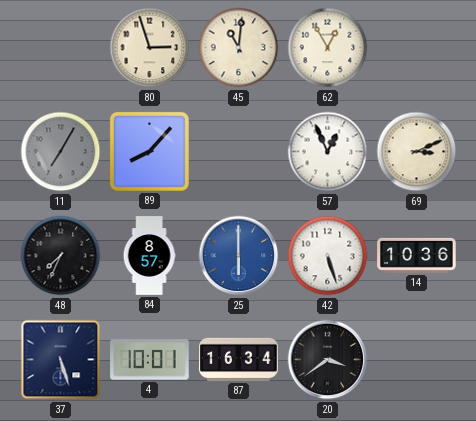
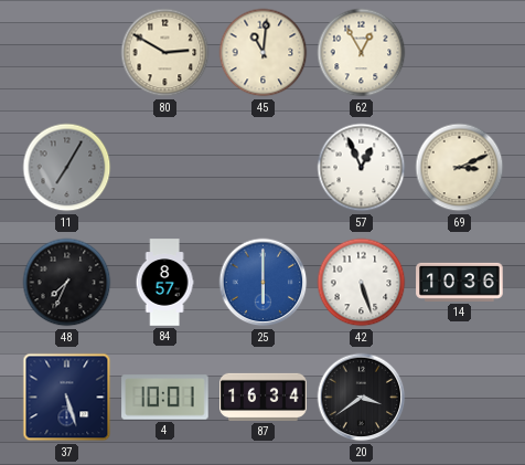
80: 2:57 -> 2:50
89: 8:07 -> none
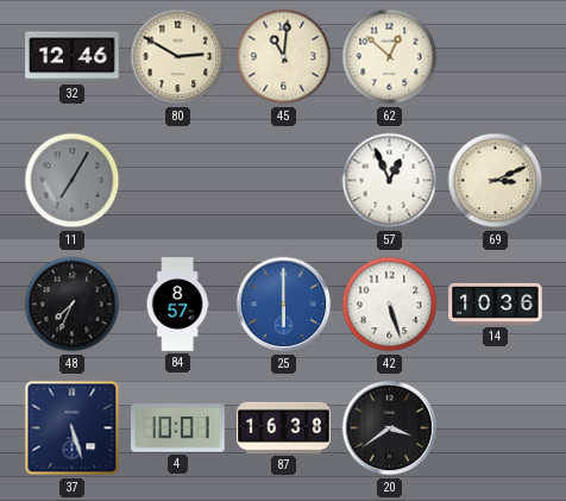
32: none -> 12:46
62: 12:55 -> 12:52
87: 16:34 -> 16:38
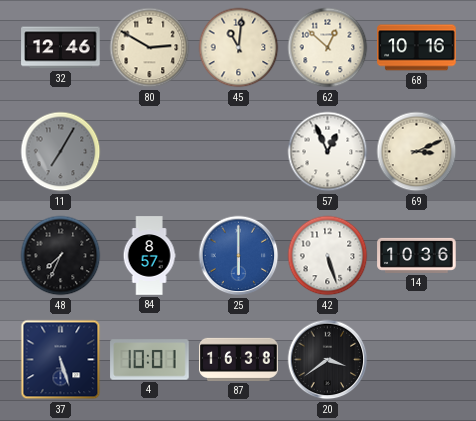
68: none -> 10:16
